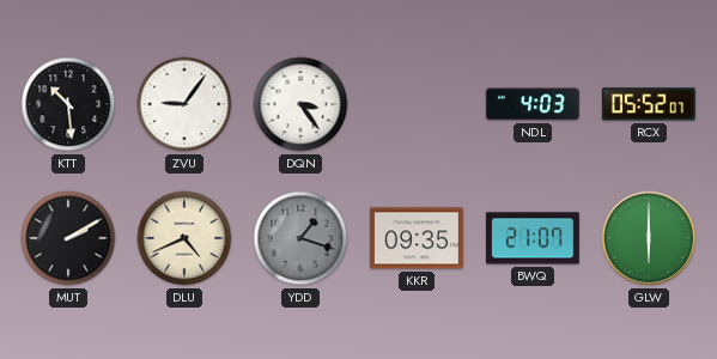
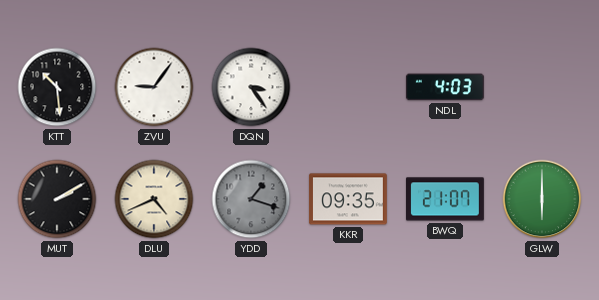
RCX: 05:52 -> none
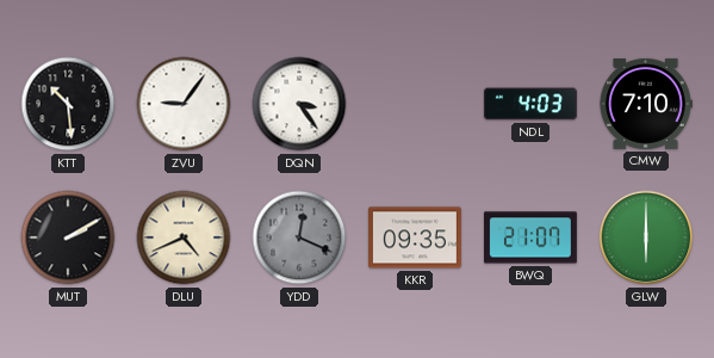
CMW: none -> 7:10
YDD: 1:18 -> 12:19
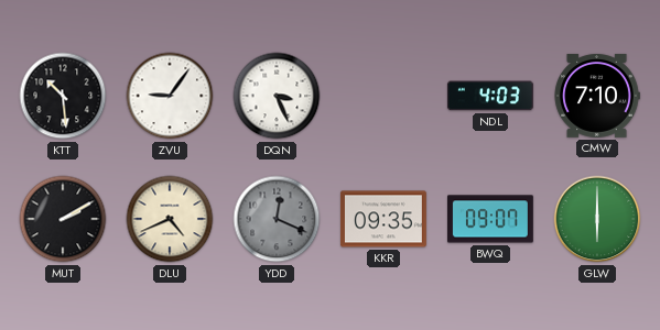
DQN: 3:24 -> 3:26
BWQ: 21:07 -> 09:07
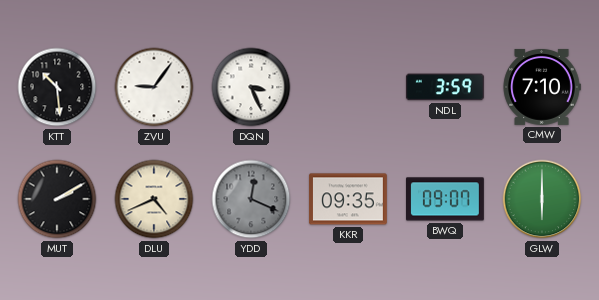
NDL: 4:03 -> 3:59
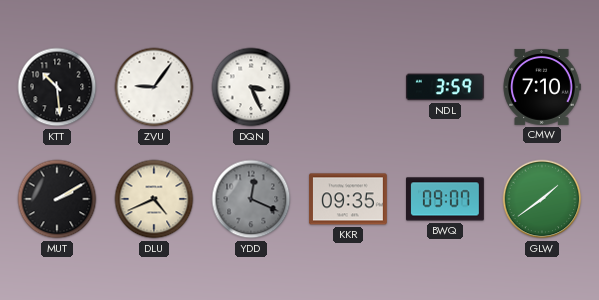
GLW: 6:00 -> 1:39
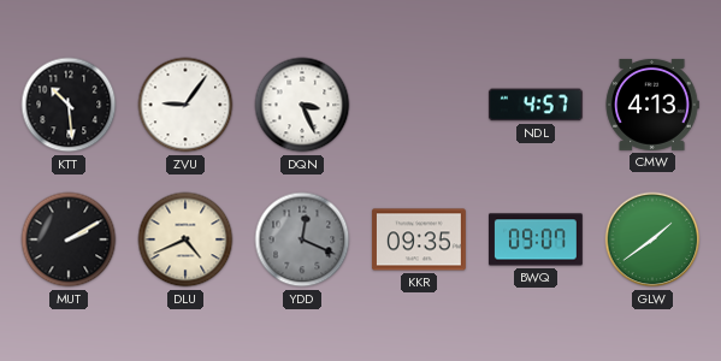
NDL: 3:59 -> 4:57
CMW: 7:10 -> 4:13
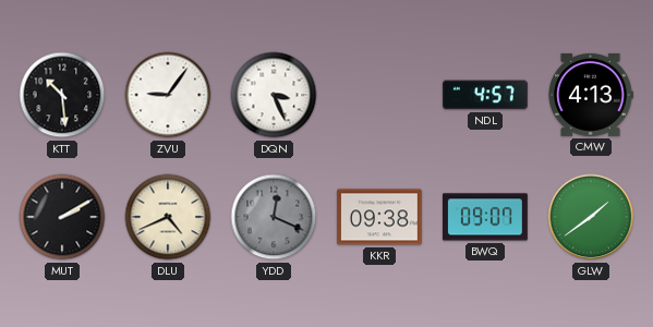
KKR: 09:35 -> 09:38
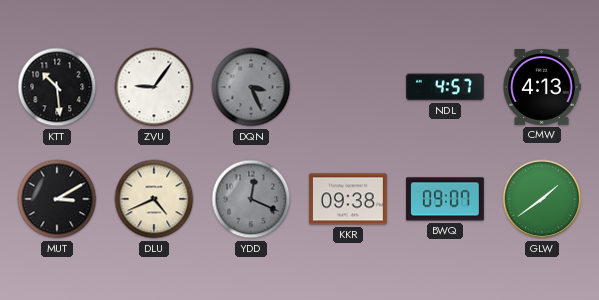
DQN dial: white -> grey
MUT: 2:10 -> 3:10
